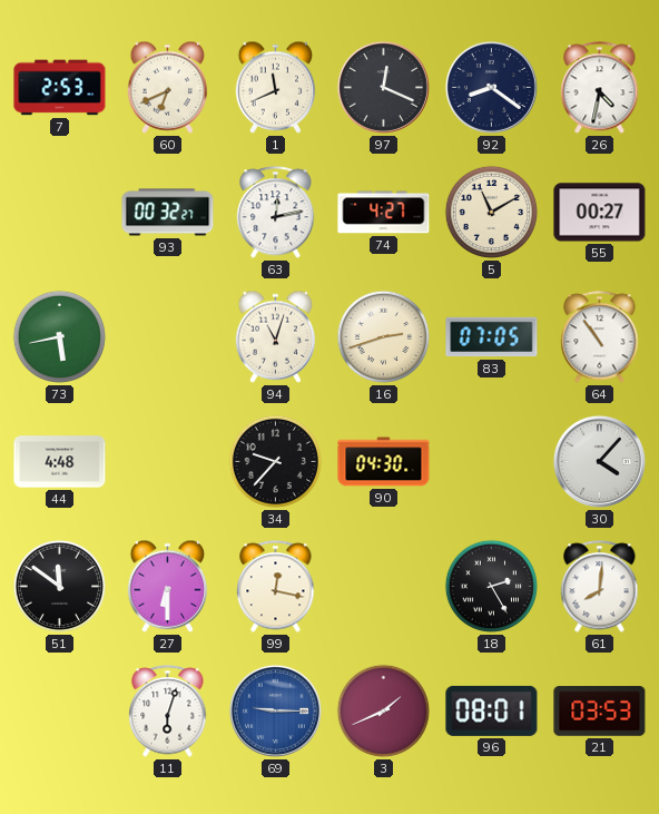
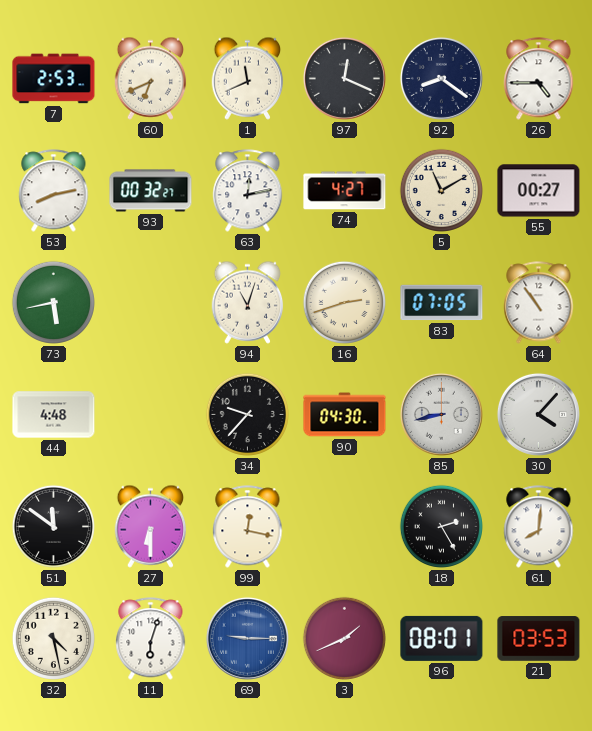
26: 4:32 -> 4:45
53: none -> 8:13
85: none -> 8:43
32: none -> 4:28
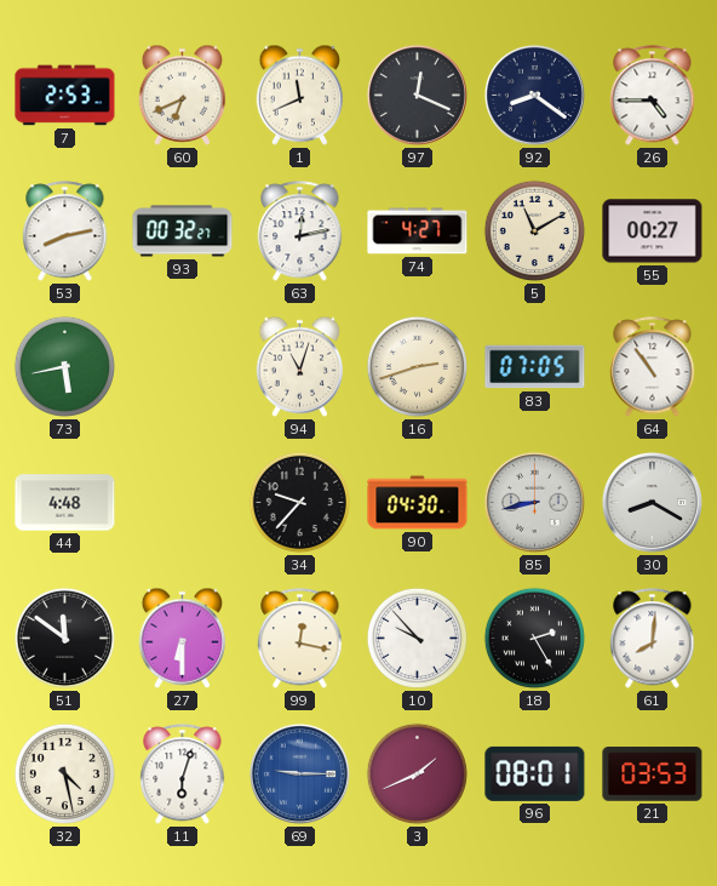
30: 4:07 -> 8:20
10: none -> 9:53
